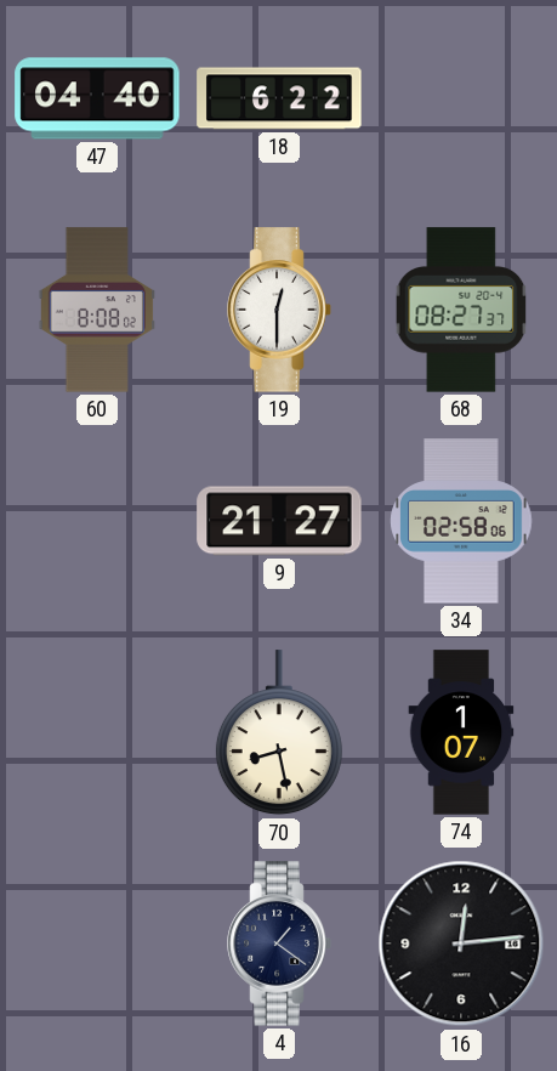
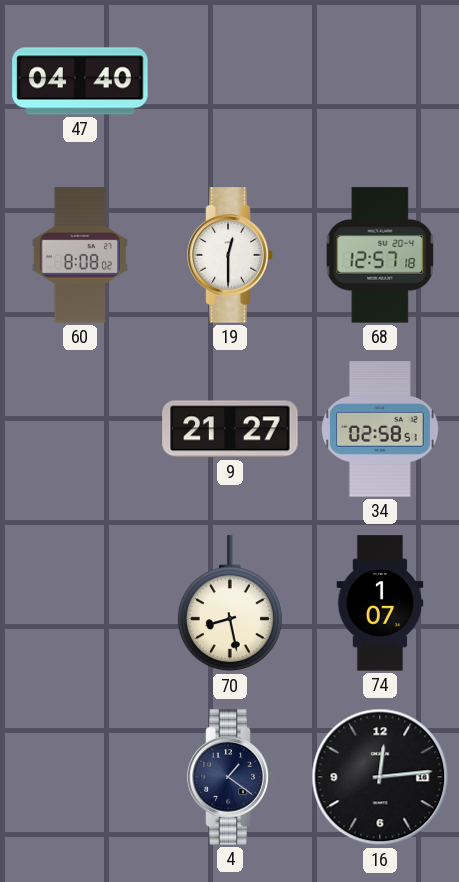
18: 6:22 -> none
68: 08:27 -> 12:57
34: 02:58:06 -> 02:58:51
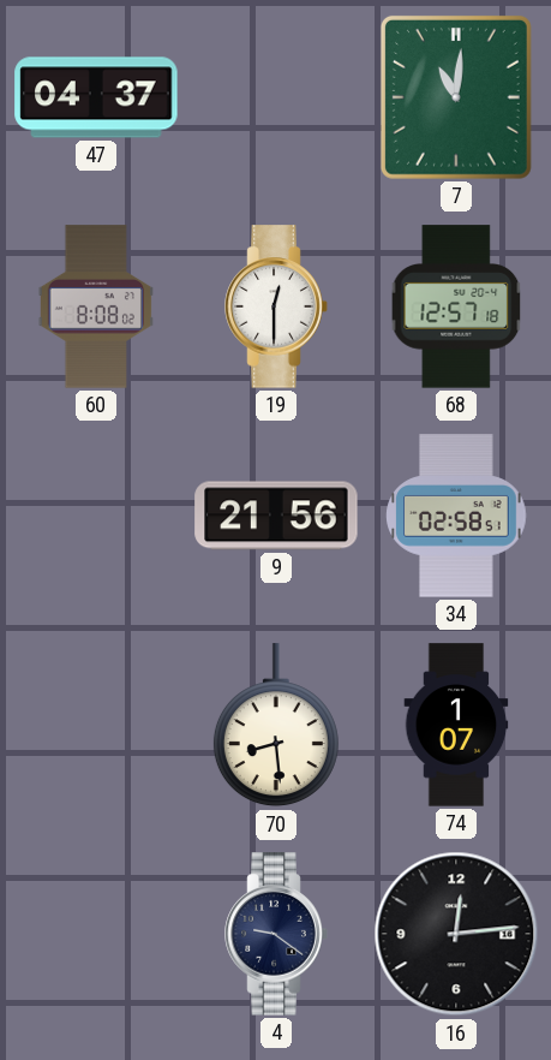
47: 04:40 -> 04:37
7: none -> 11:01
9: 21:27 -> 21:56
70: 8:28 -> 8:29
4: 1:21 -> 9:21
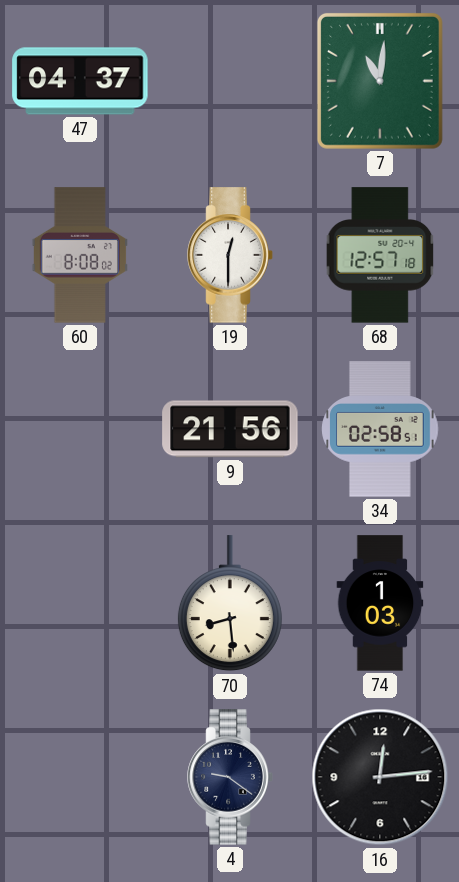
74: 1:07 -> 1:03
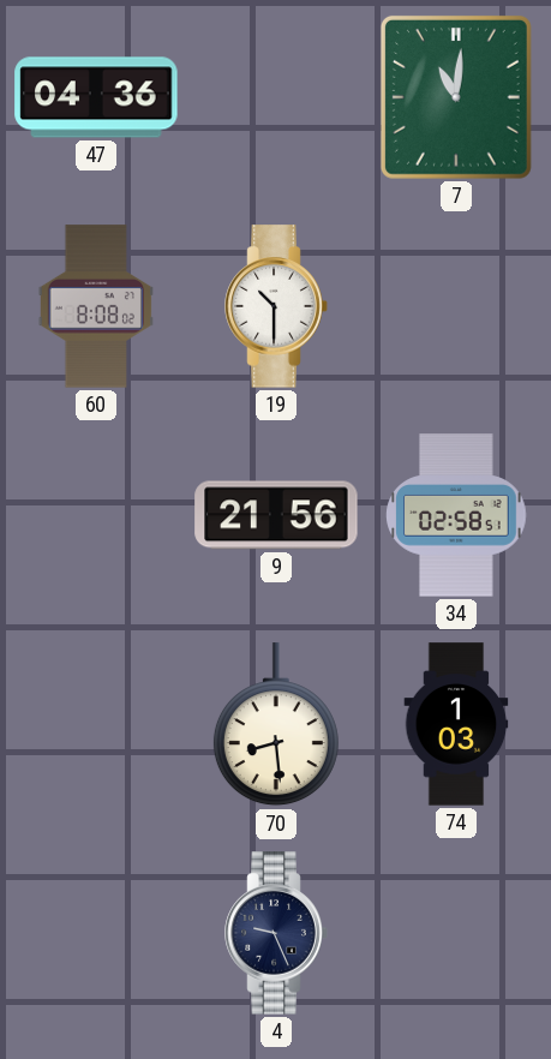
47: 04:37 -> 04:36
19: 12:30 -> 10:30
68: 12:57 -> none
4: 9:21 -> 9:26
16: 12:14 -> none
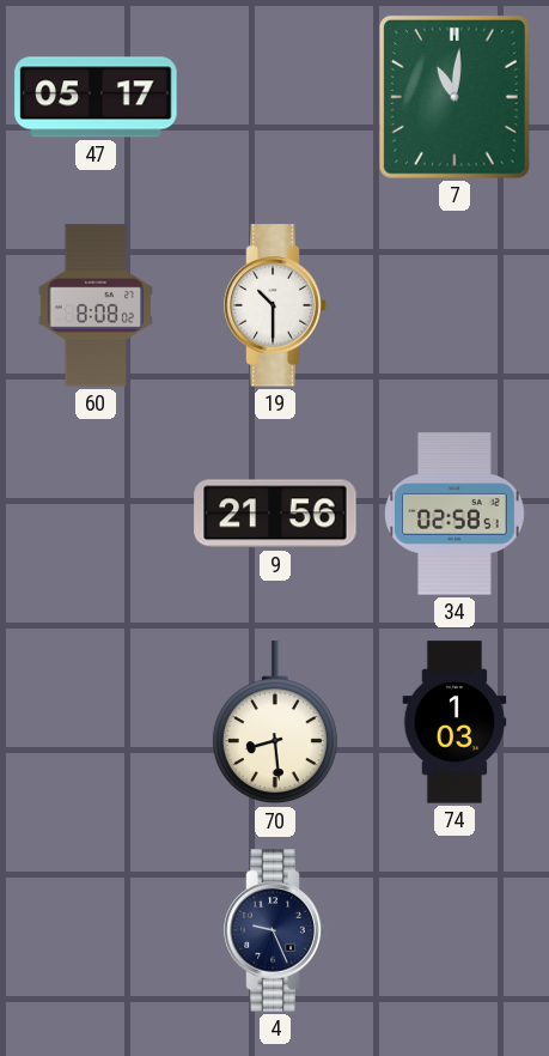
47: 04:36 -> 05:17
